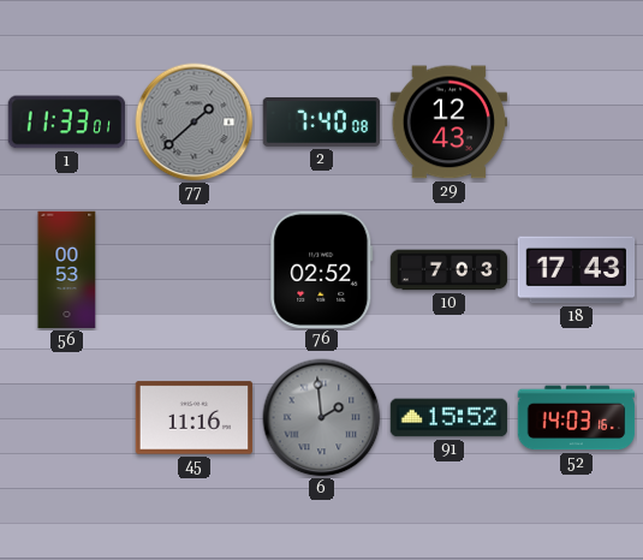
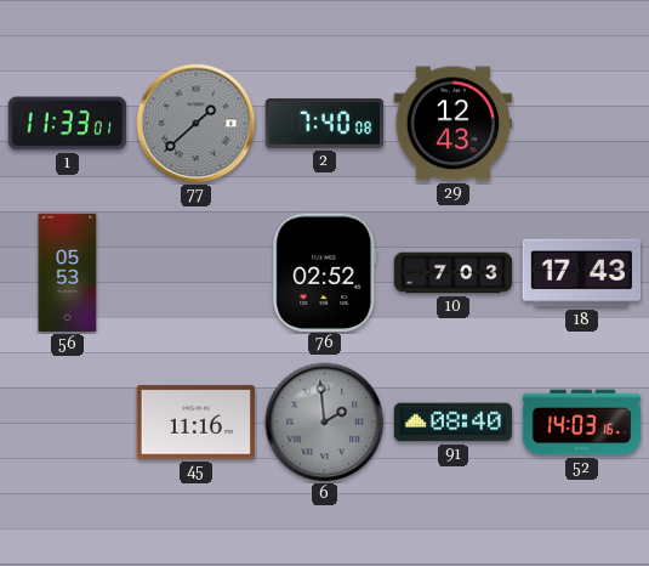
56: 00:53 -> 05:53
91: 15:52 -> 08:40
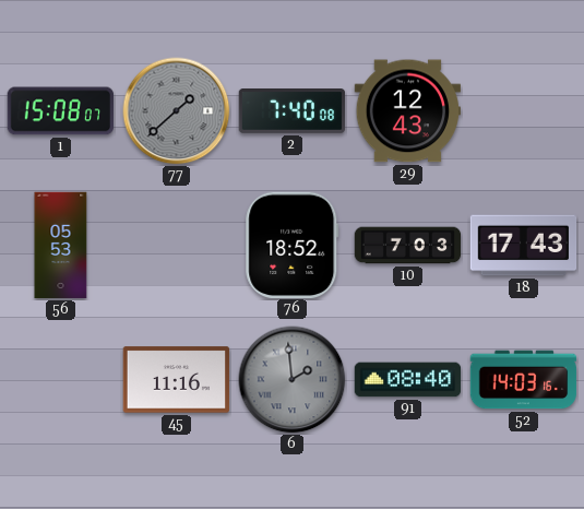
1: 11:33 -> 15:08
76: 02:52 -> 18:52
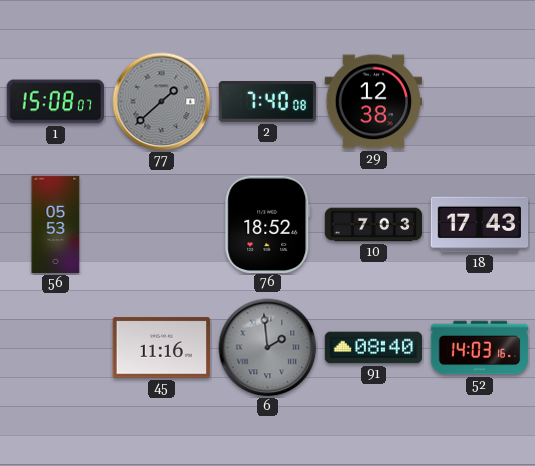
29: 12:43 -> 12:38
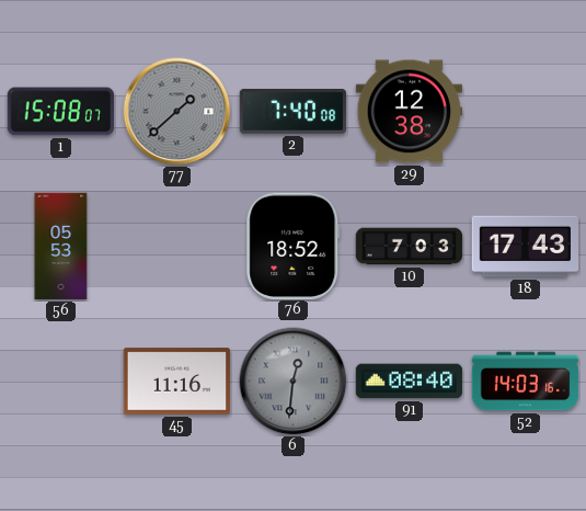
6: 1:59 -> 12:31
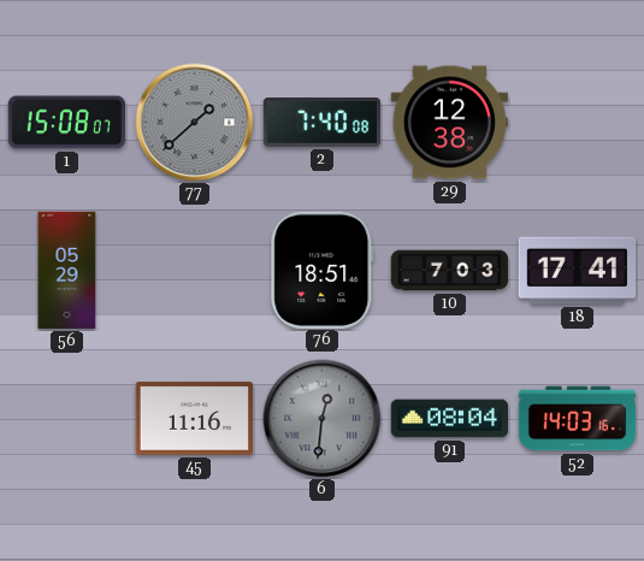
56: 05:53 -> 05:29
76: 18:52 -> 18:51
18: 17:43 -> 17:41
91: 08:40 -> 08:04
